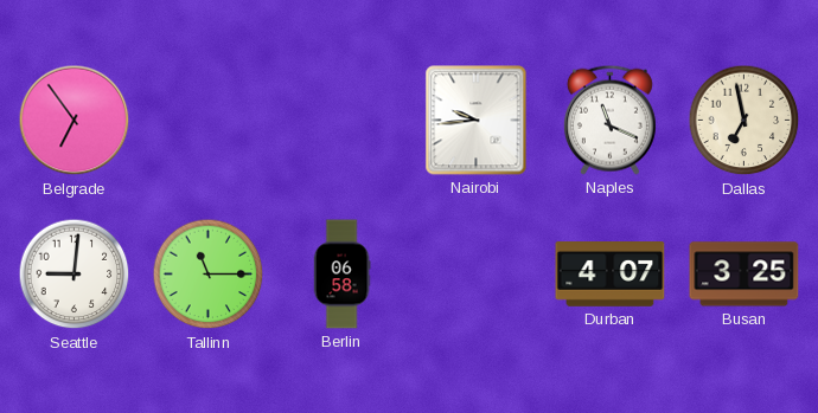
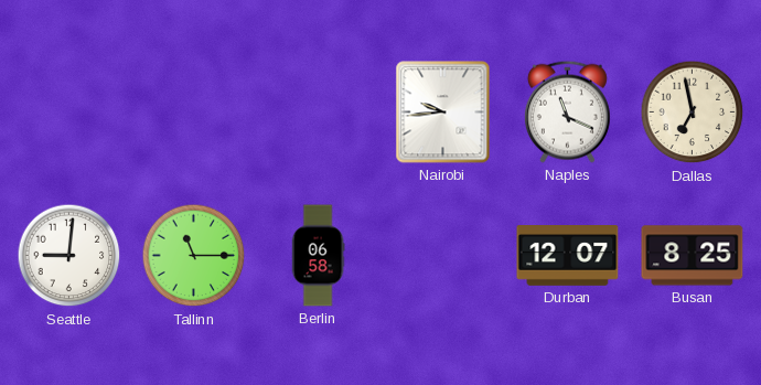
Belgrade: 6:54 -> none
Durban: 4:07 -> 12:07
Busan: 3:25 -> 8:25
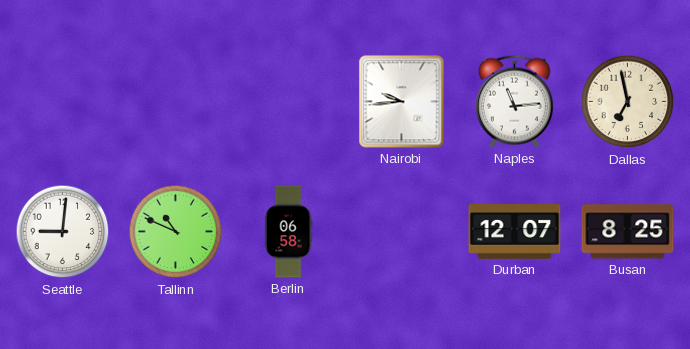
Naples: 11:19 -> 11:14
Tallinn: 11:15 -> 10:49
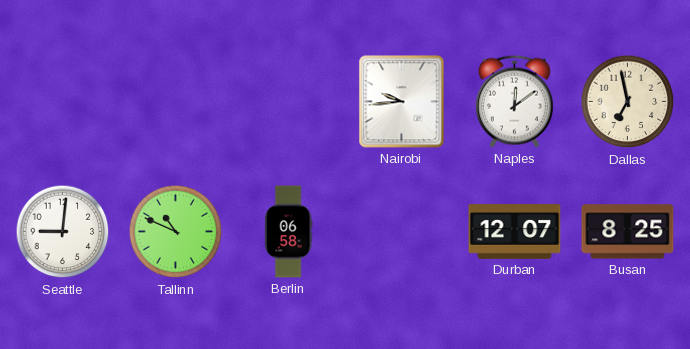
Naples: 11:14 -> 12:09
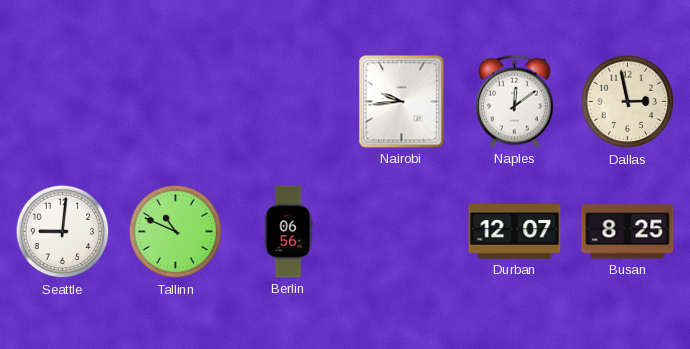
Dallas: 6:58 -> 2:58
Berlin: 06:58 -> 06:56
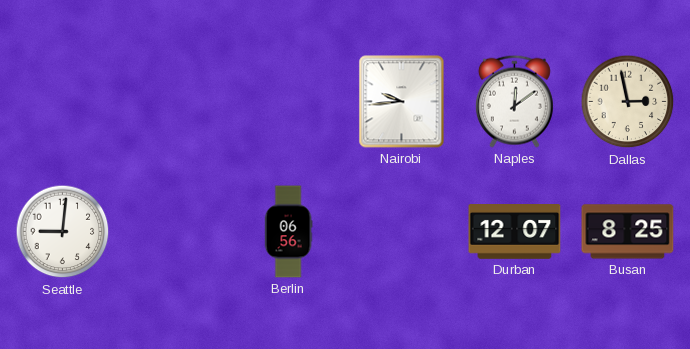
Tallinn: 10:49 -> none
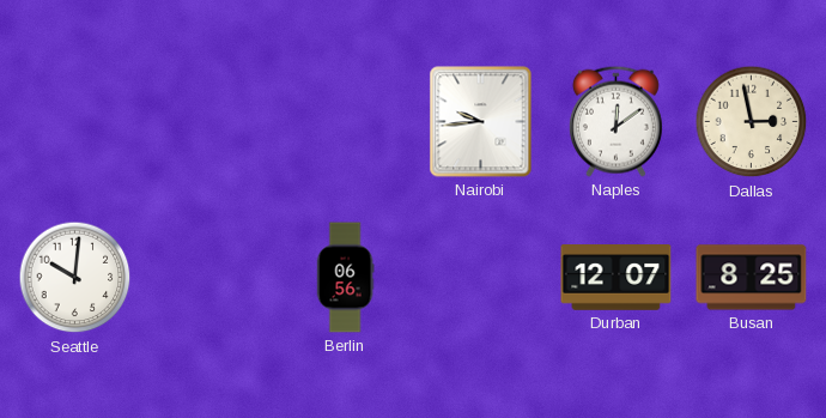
Seattle: 9:01 -> 10:01
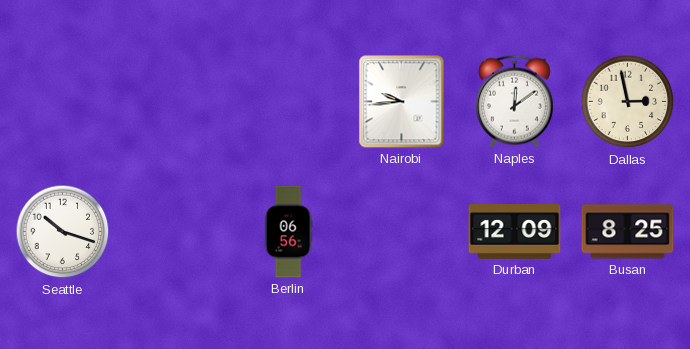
Seattle: 10:01 -> 10:18
Durban: 12:07 -> 12:09
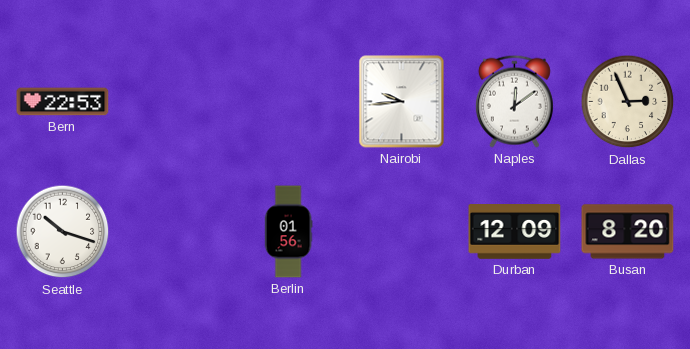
Bern: none -> 22:53
Dallas: 2:58 -> 2:56
Berlin: 06:56 -> 01:56
Busan: 8:25 -> 8:20
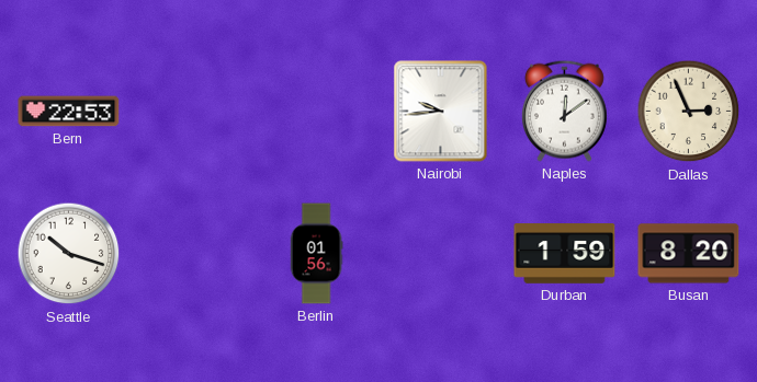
Durban: 12:09 -> 1:59
